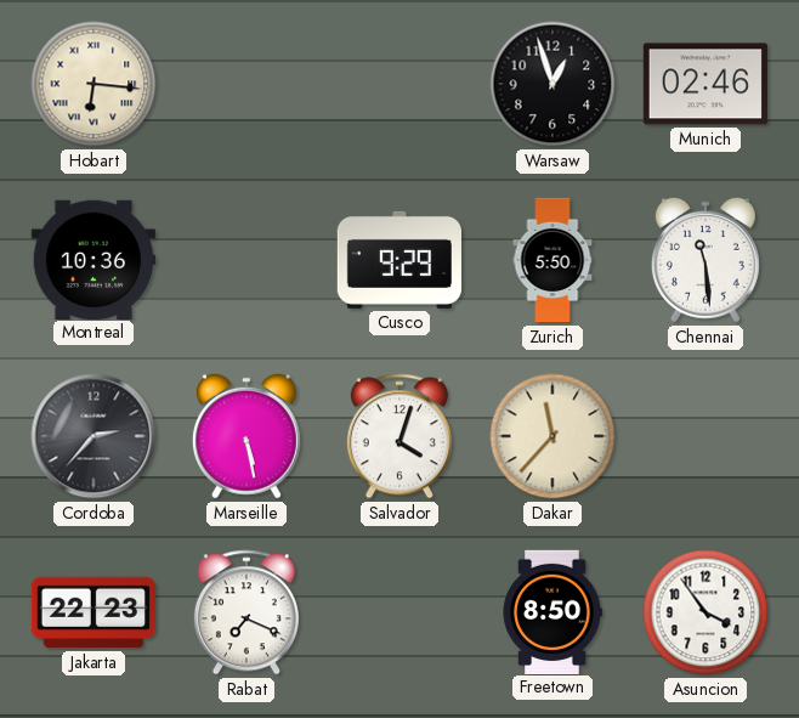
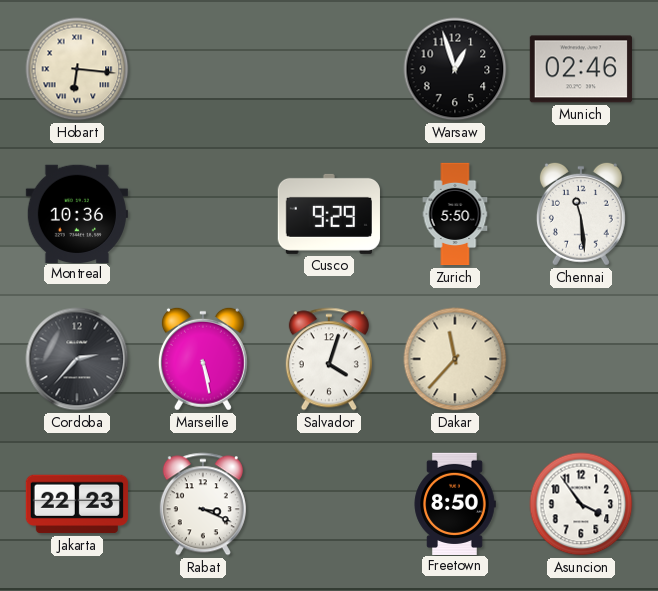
Rabat: 7:19 -> 3:19
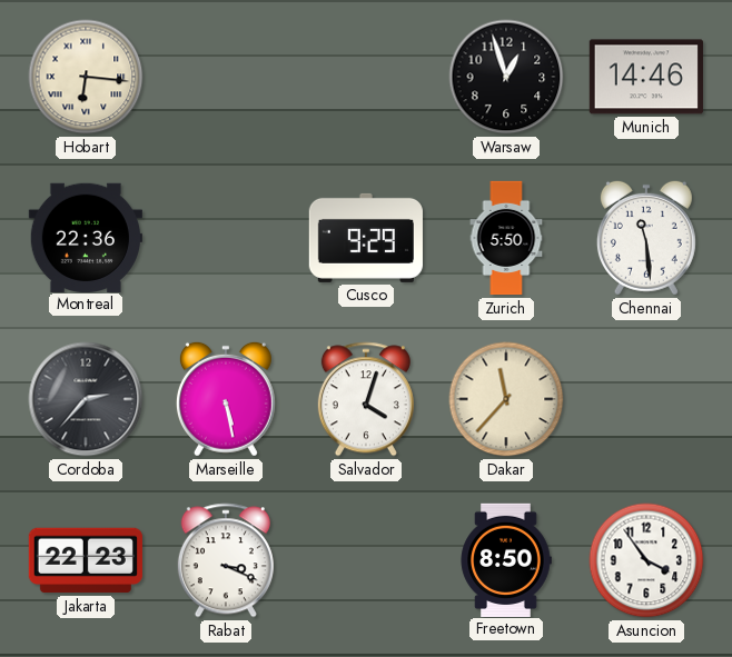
Munich: 02:46 -> 14:46
Montreal: 10:36 -> 22:36
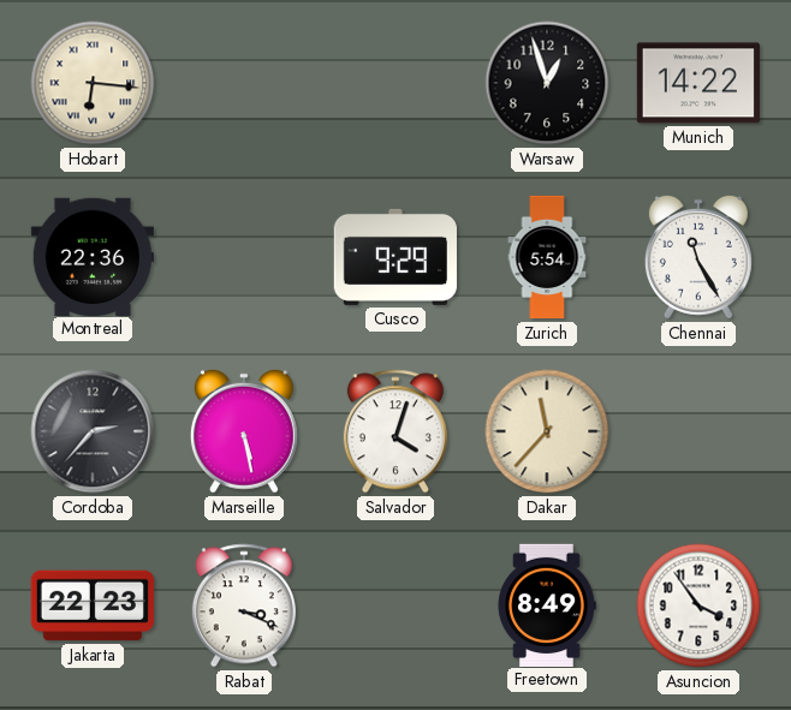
Munich: 14:46 -> 14:22
Zurich: 5:50 -> 5:54
Chennai: 11:29 -> 11:25
Freetown: 8:50 -> 8:49
